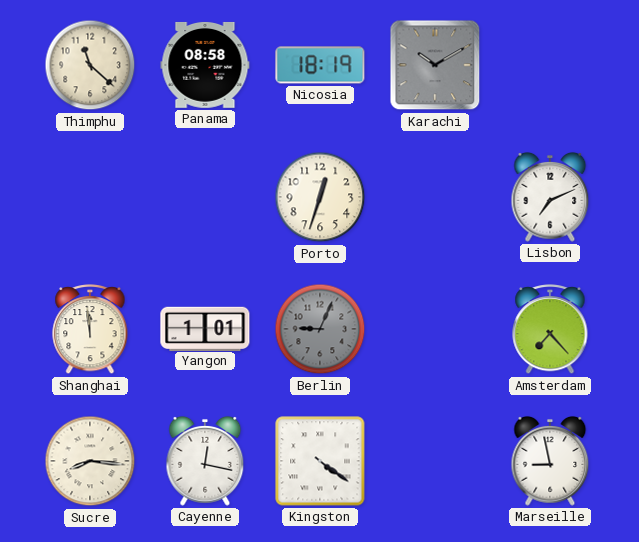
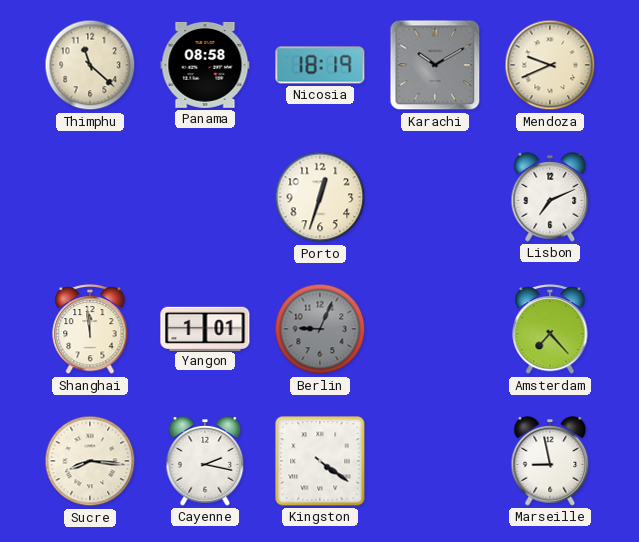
Mendoza: none -> 9:41
Cayenne: 12:17 -> 2:17
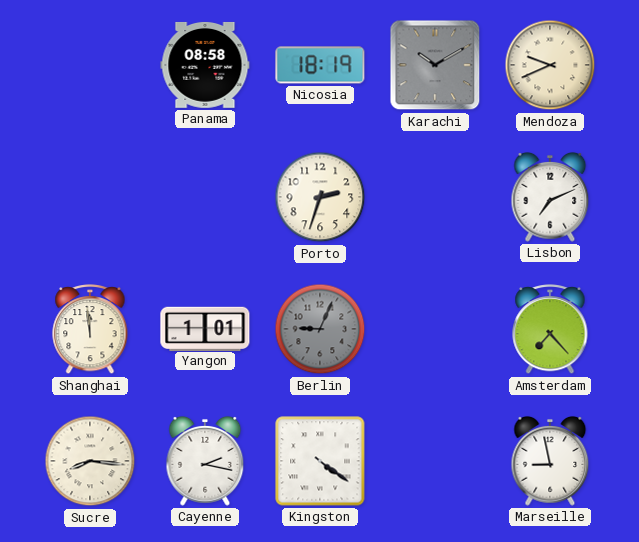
Thimphu: 11:22 -> none
Porto: 12:33 -> 2:33
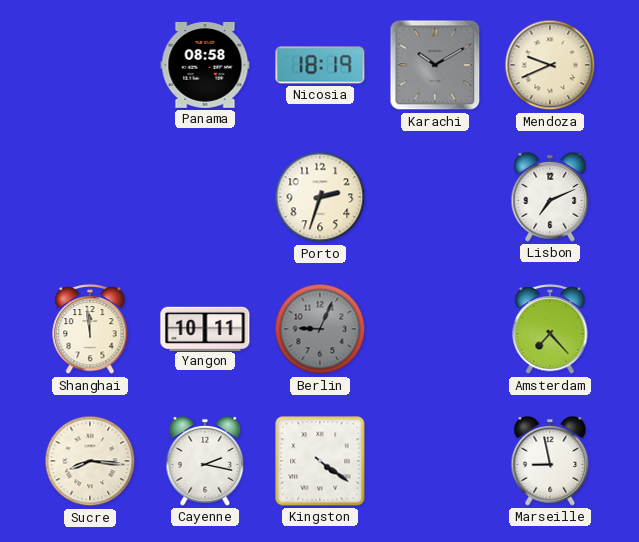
Yangon: 1:01 -> 10:11
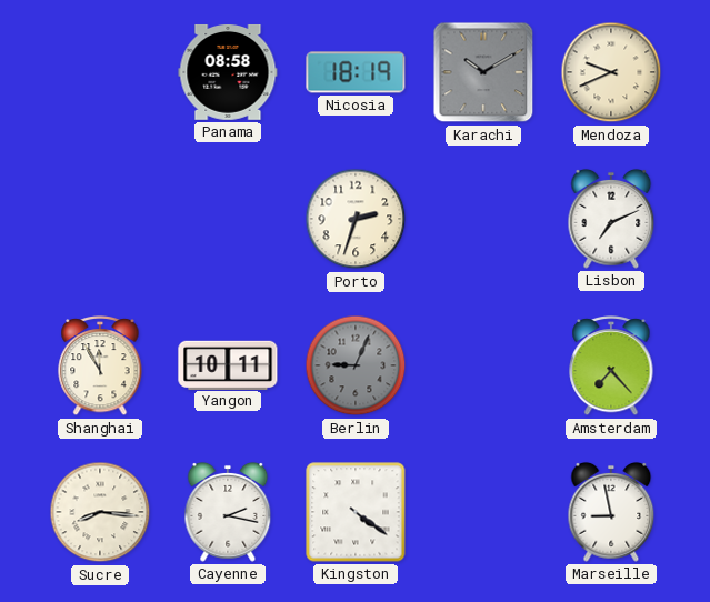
Shanghai: 11:59 -> 11:55
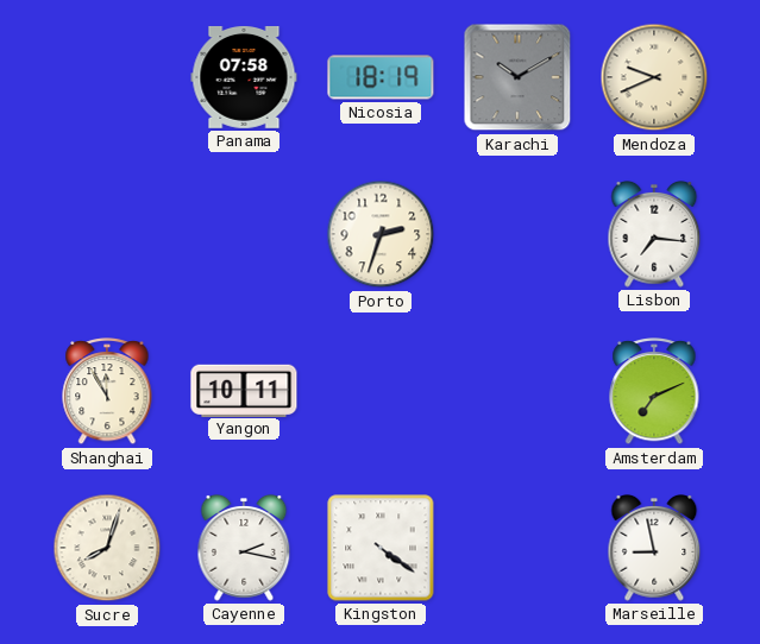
Panama: 08:58 -> 07:58
Lisbon: 7:11 -> 7:16
Berlin: 9:04 -> none
Amsterdam: 7:23 -> 7:11
Sucre: 8:16 -> 8:03
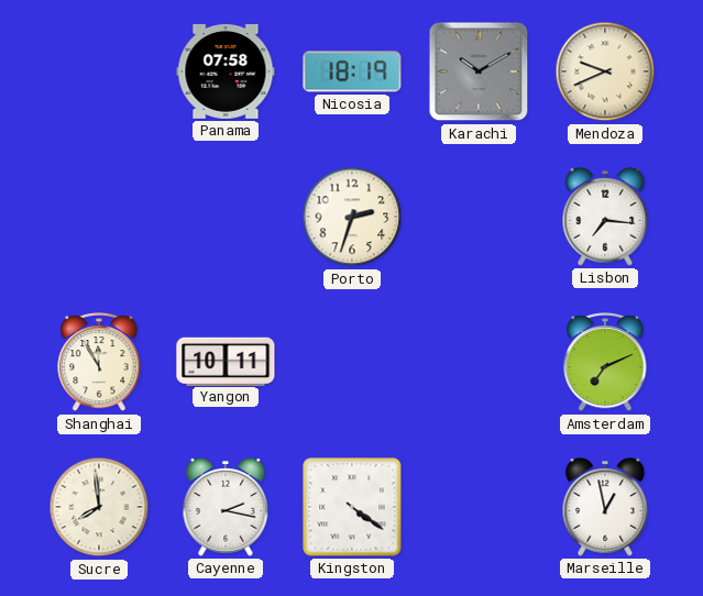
Sucre: 8:03 -> 7:59
Marseille: 8:58 -> 12:58
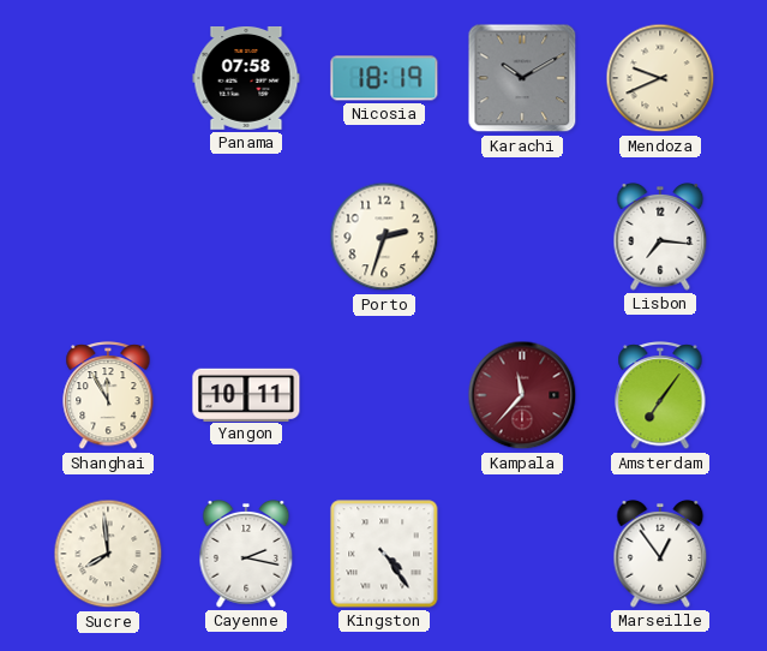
Kampala: none -> 11:37
Amsterdam: 7:11 -> 7:06
Kingston: 4:21 -> 4:24
Marseille: 12:58 -> 12:54
